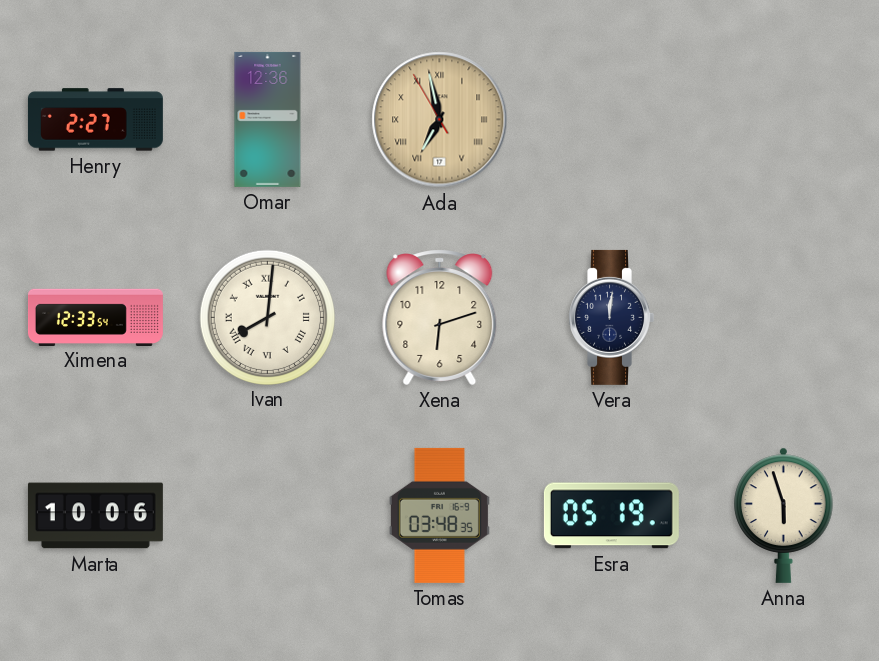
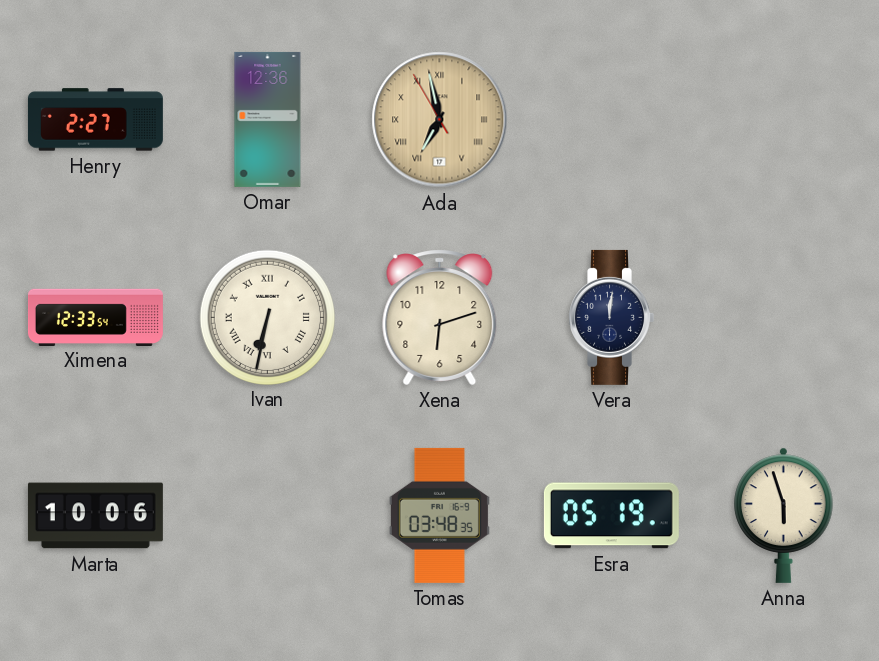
Ivan: 8:01 -> 6:32
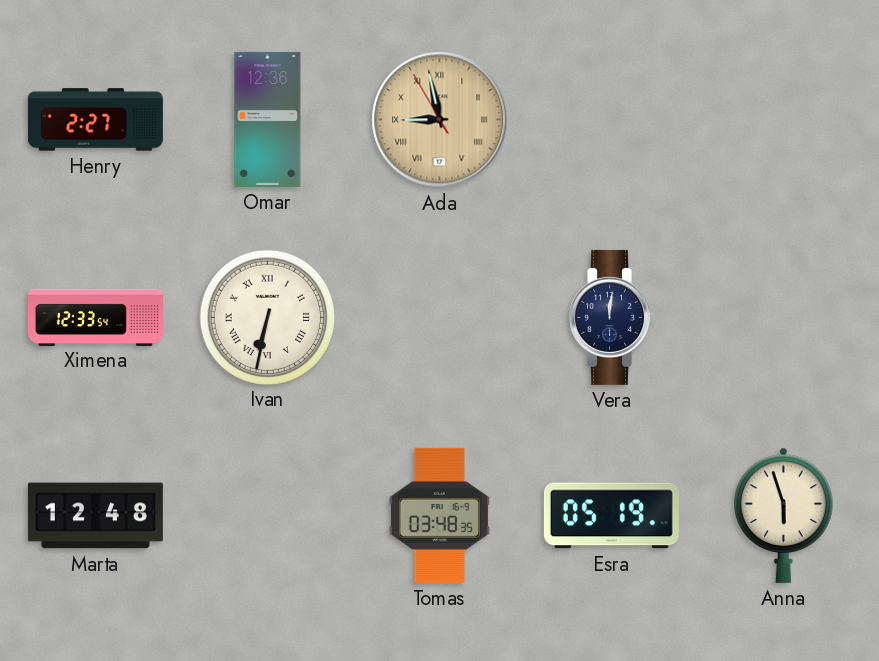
Ada: 6:57 -> 8:57
Xena: 6:12 -> none
Marta: 10:06 -> 12:48
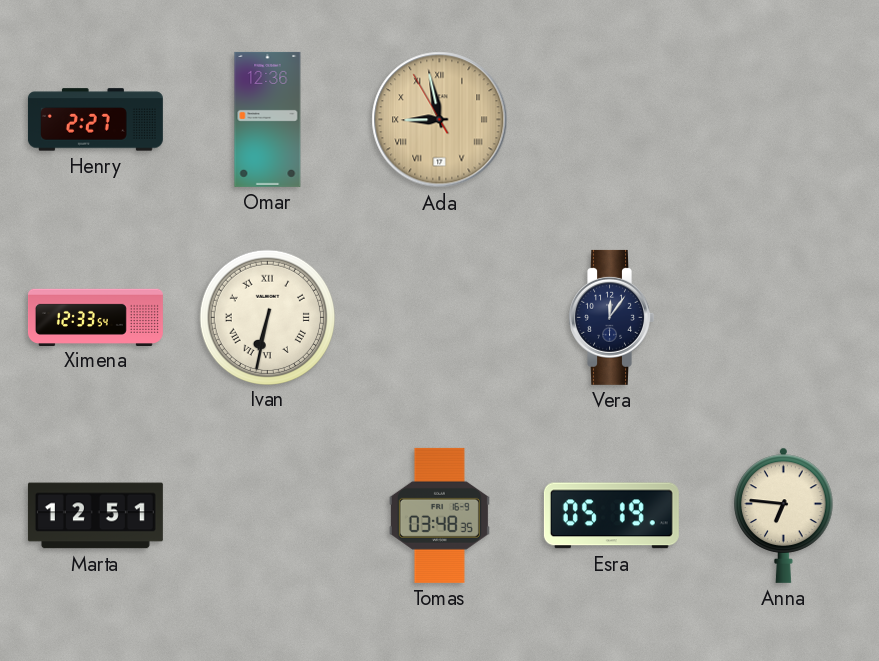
Vera: 12:01 -> 12:06
Marta: 12:48 -> 12:51
Anna: 5:57 -> 6:46
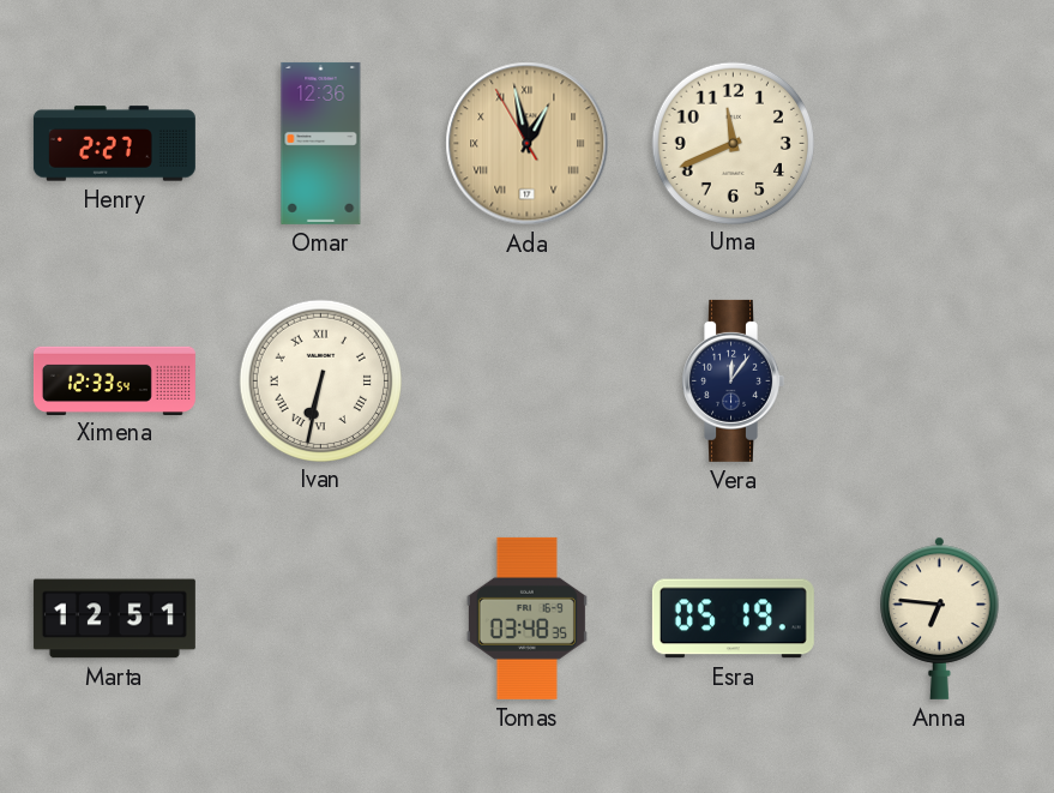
Ada: 8:57 -> 12:57
Uma: none -> 11:41
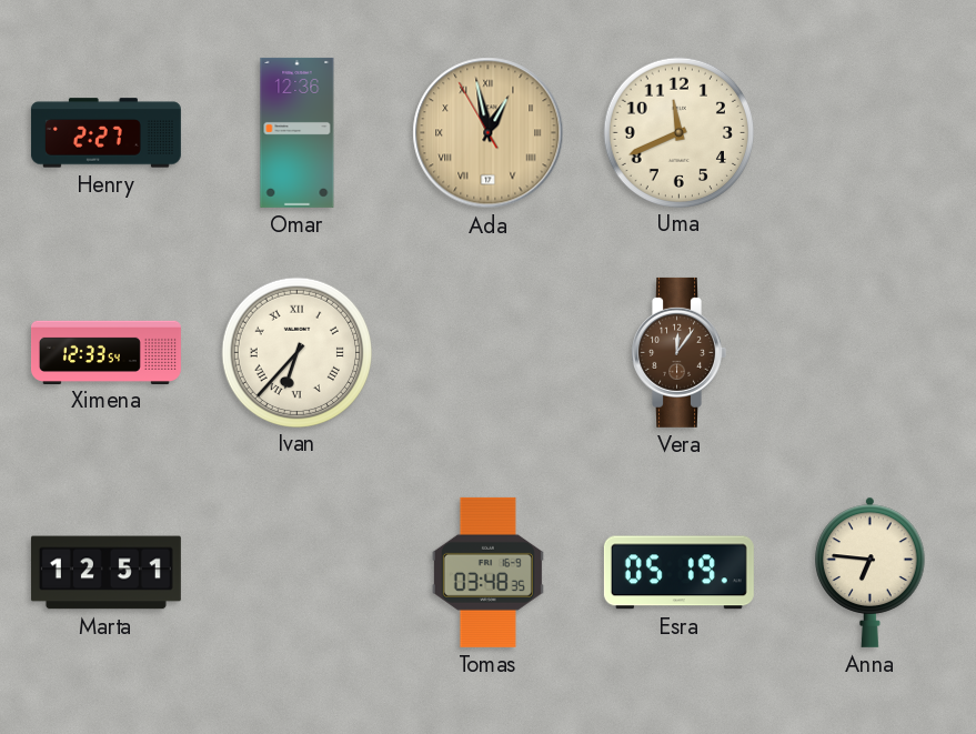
Ivan: 6:32 -> 6:37
Vera dial: navy -> brown
